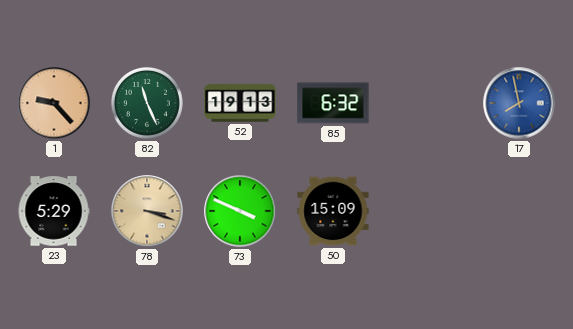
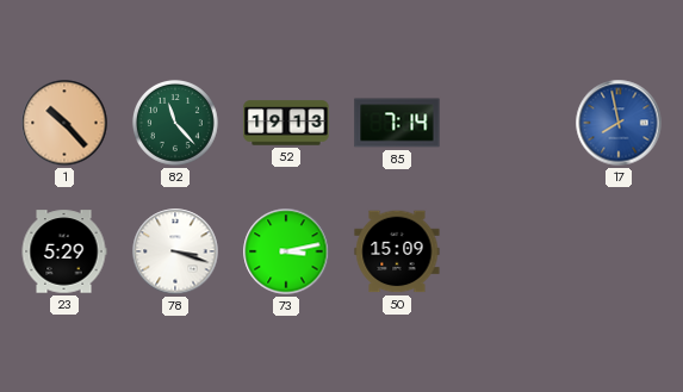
1: 9:23 -> 10:23
82: 11:26 -> 11:23
85: 6:32 -> 7:14
78 dial: champagne -> white
73: 3:49 -> 3:13
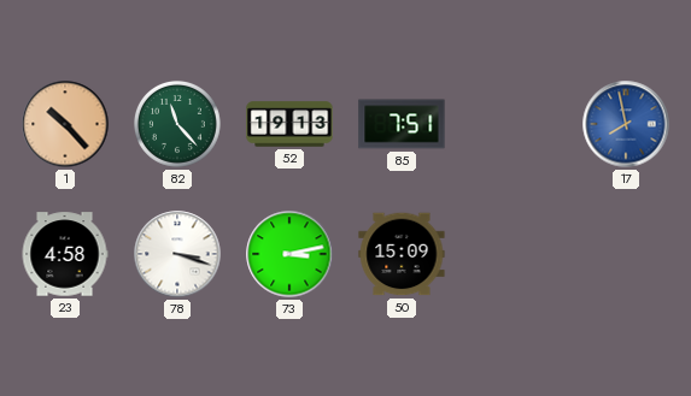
85: 7:14 -> 7:51
23: 5:29 -> 4:58
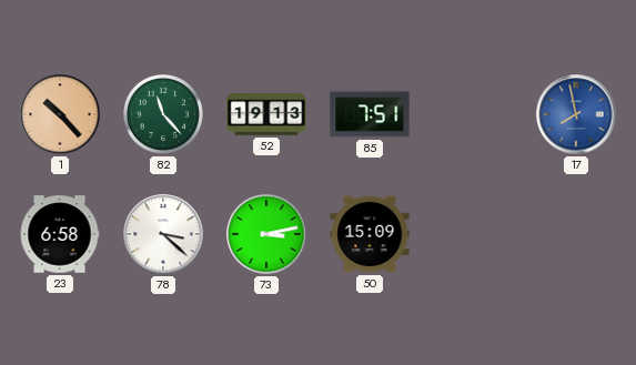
23: 4:58 -> 6:58
78: 3:18 -> 3:22
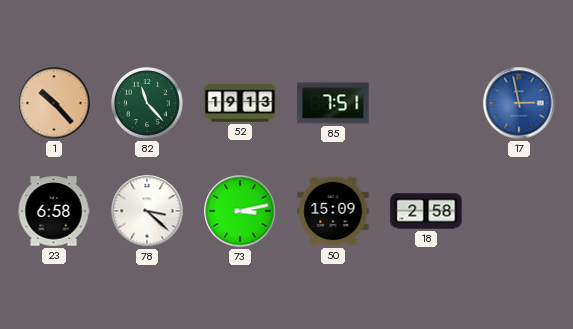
17: 7:58 -> 2:58
18: none -> 2:58
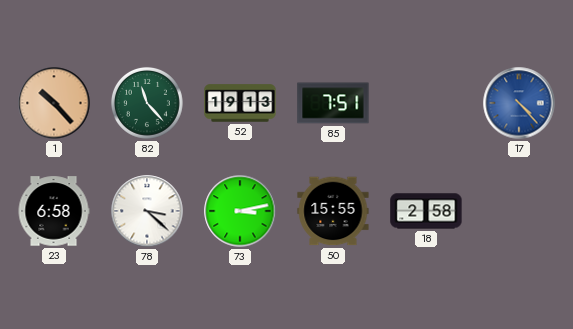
17: 2:58 -> 4:23
50: 15:09 -> 15:55
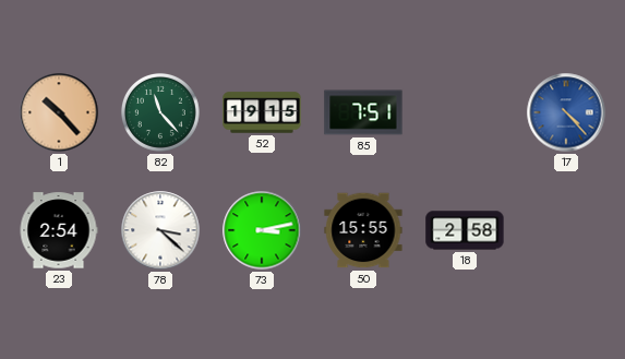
52: 19:13 -> 19:15
23: 6:58 -> 2:54
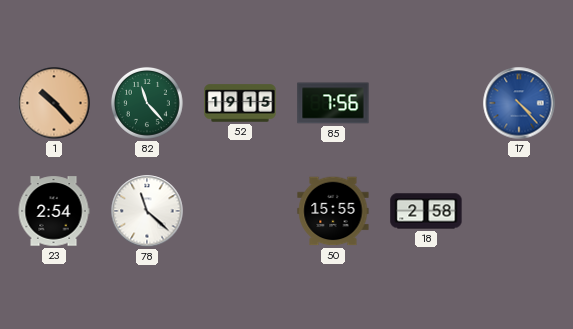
85: 7:51 -> 7:56
78: 3:22 -> 11:22
73: 3:13 -> none
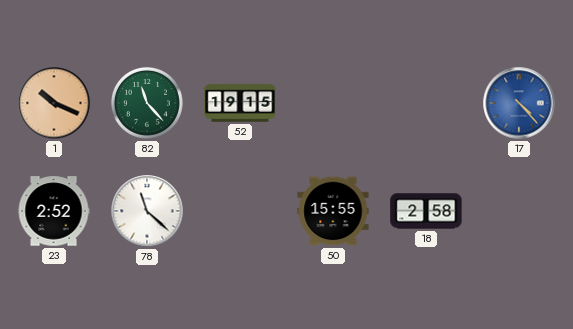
1: 10:23 -> 10:19
85: 7:56 -> none
23: 2:54 -> 2:52
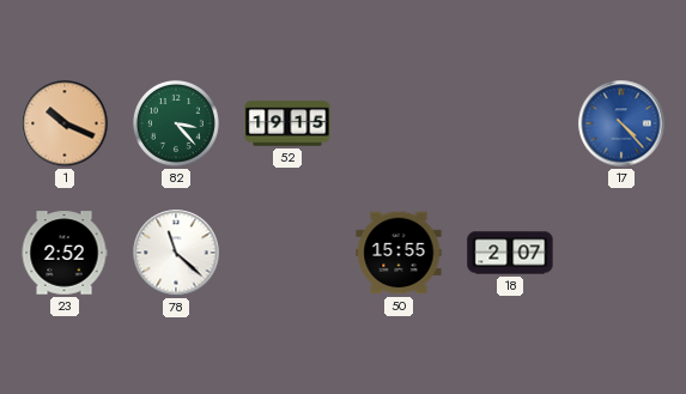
82: 11:23 -> 3:23
18: 2:58 -> 2:07
